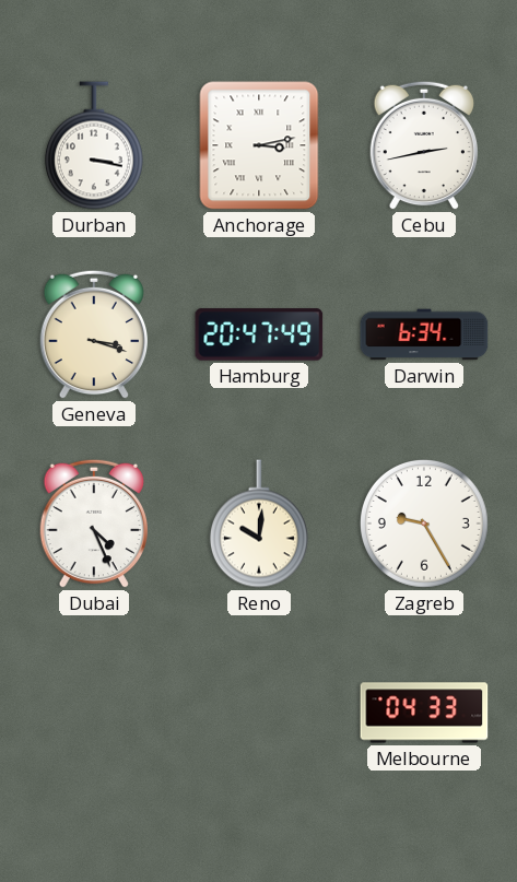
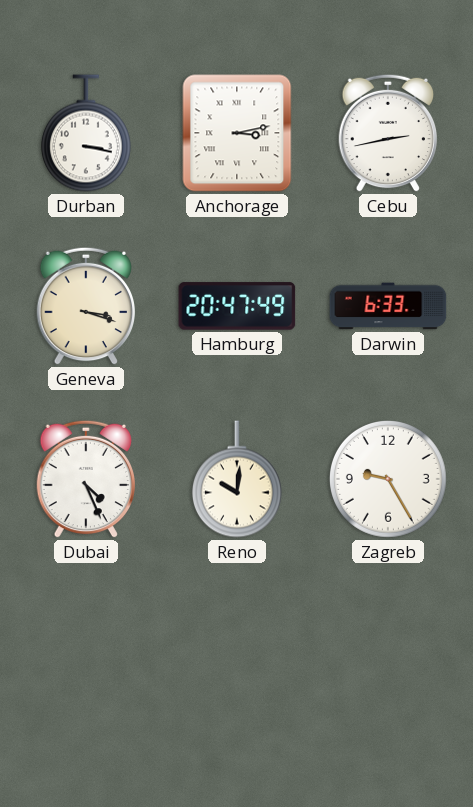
Darwin: 6:34 -> 6:33
Melbourne: 04:33 -> none
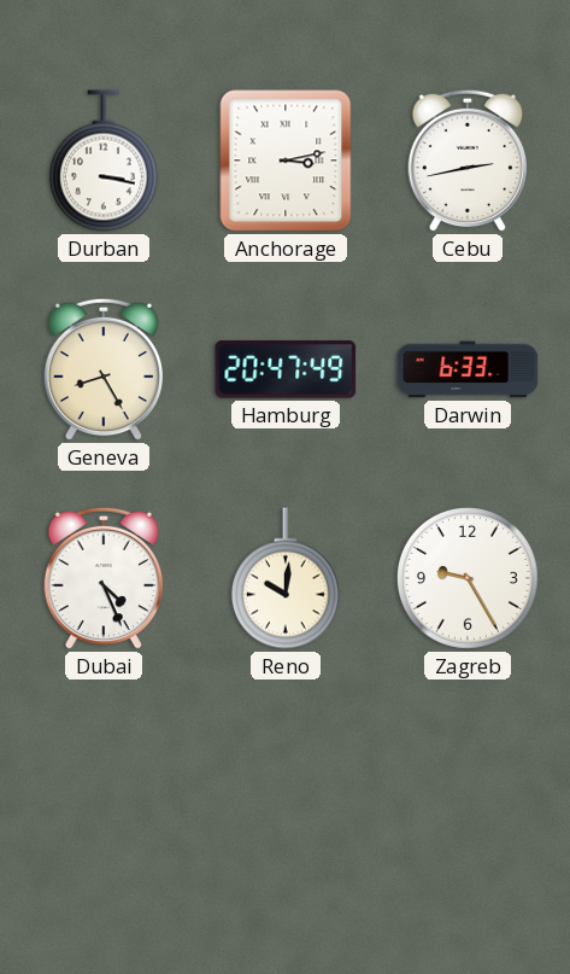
Geneva: 3:18 -> 8:25
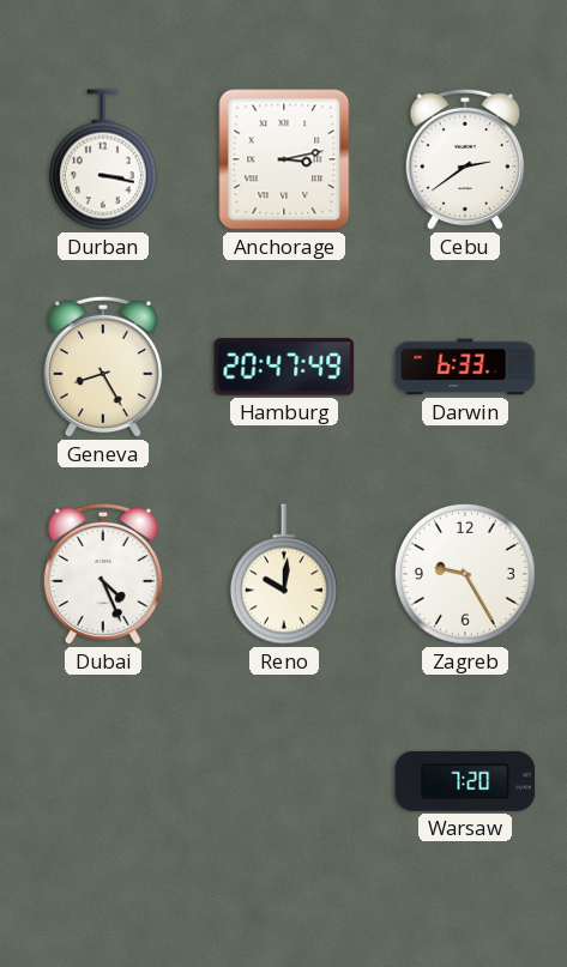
Cebu: 2:43 -> 2:39
Warsaw: none -> 7:20
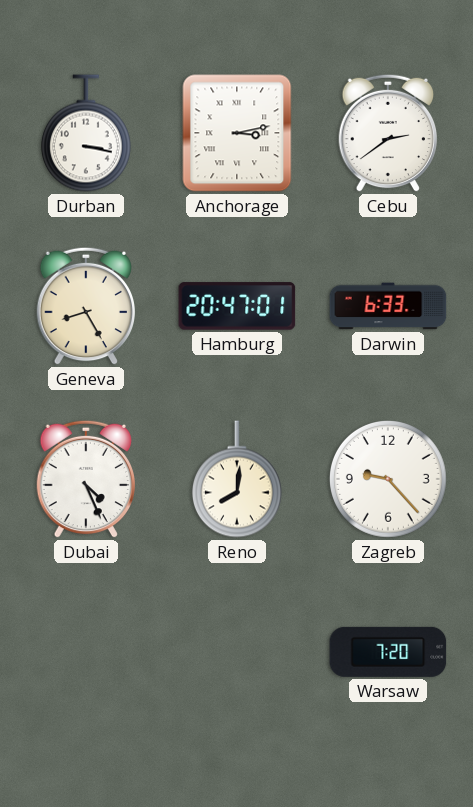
Hamburg: 20:47:49 -> 20:47:01
Reno: 10:01 -> 8:01
Zagreb: 9:25 -> 9:23
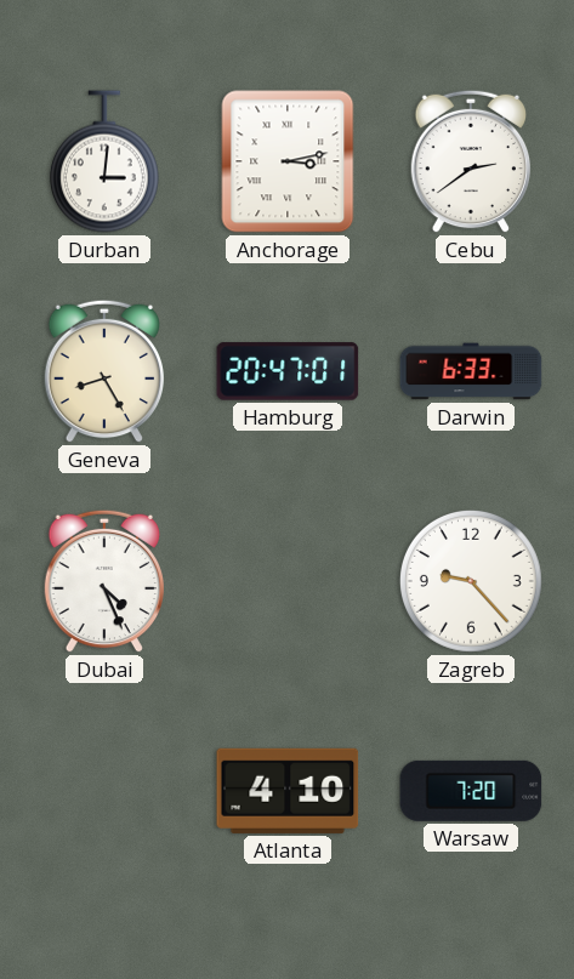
Durban: 3:17 -> 3:01
Reno: 8:01 -> none
Atlanta: none -> 4:10
